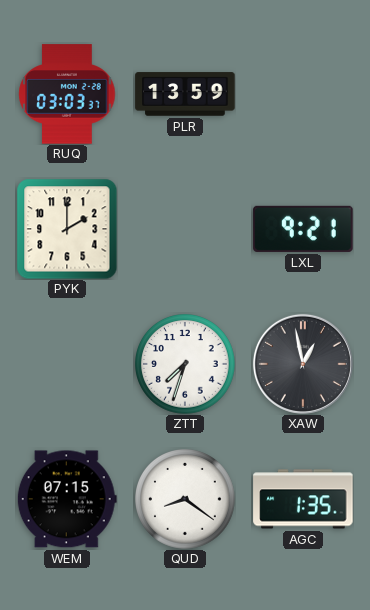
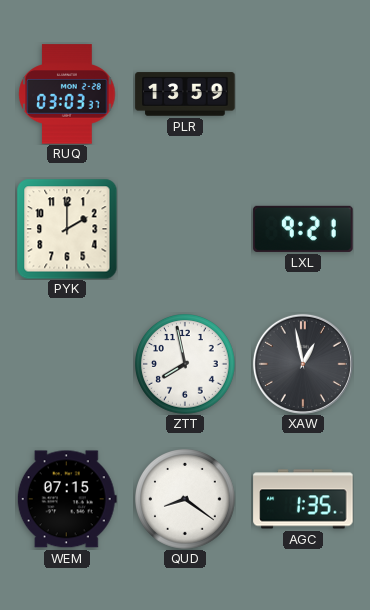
ZTT: 7:33 -> 7:58
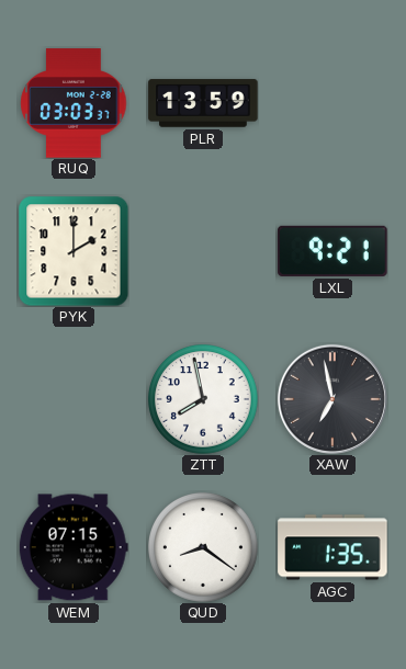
XAW: 12:58 -> 6:58
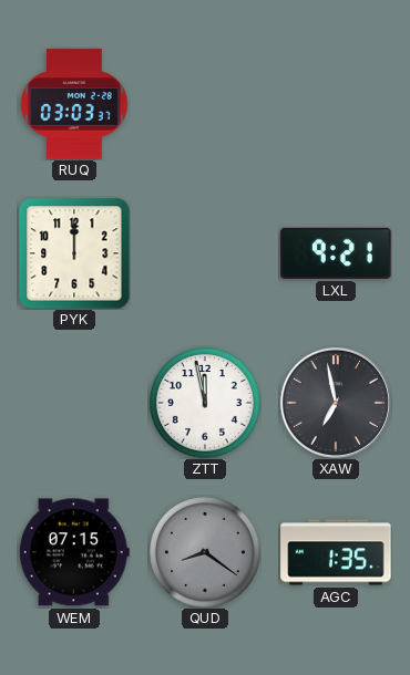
PLR: 13:59 -> none
PYK: 2:00 -> 12:00
ZTT: 7:58 -> 11:58
QUD dial: white -> grey
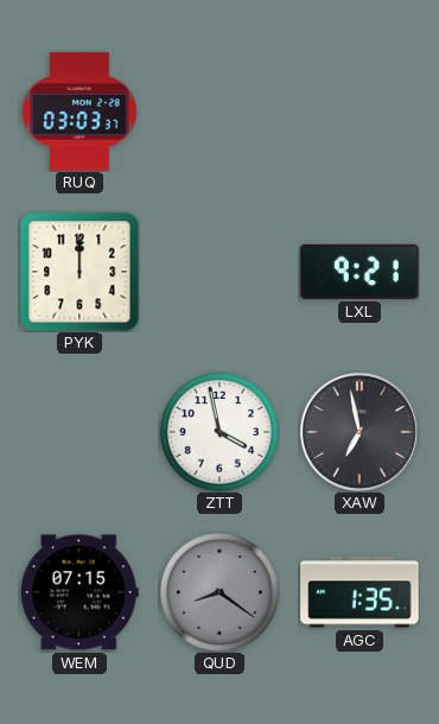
ZTT: 11:58 -> 3:58
